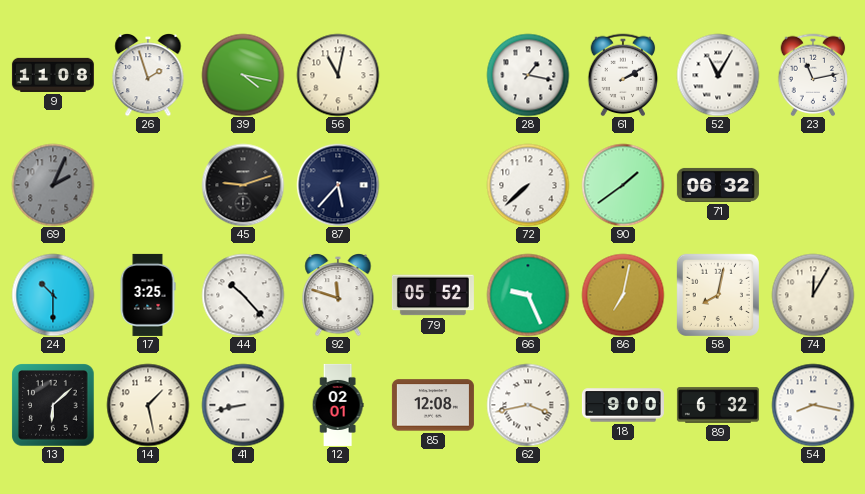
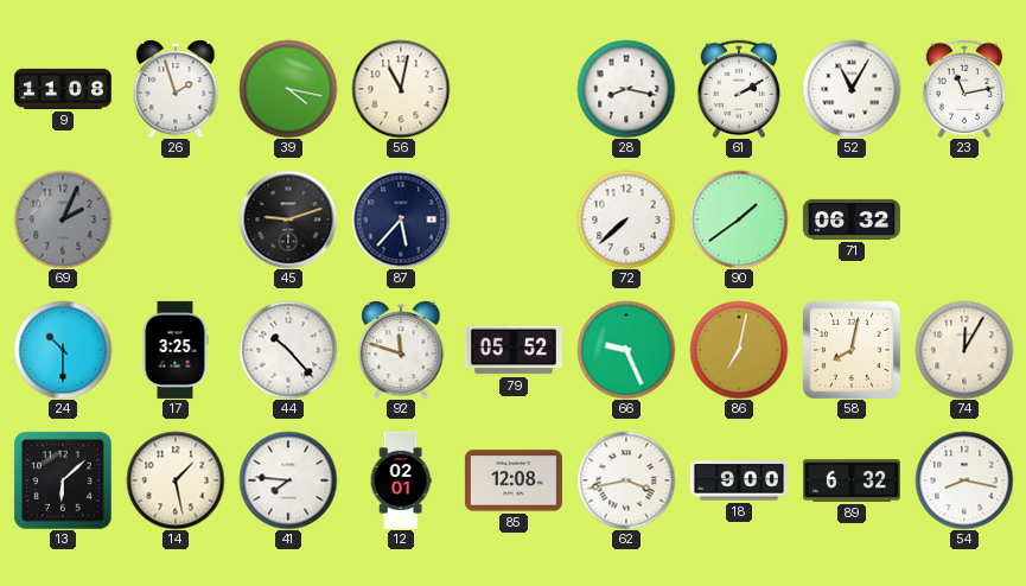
28: 1:17 -> 8:17
41: 8:43 -> 7:46
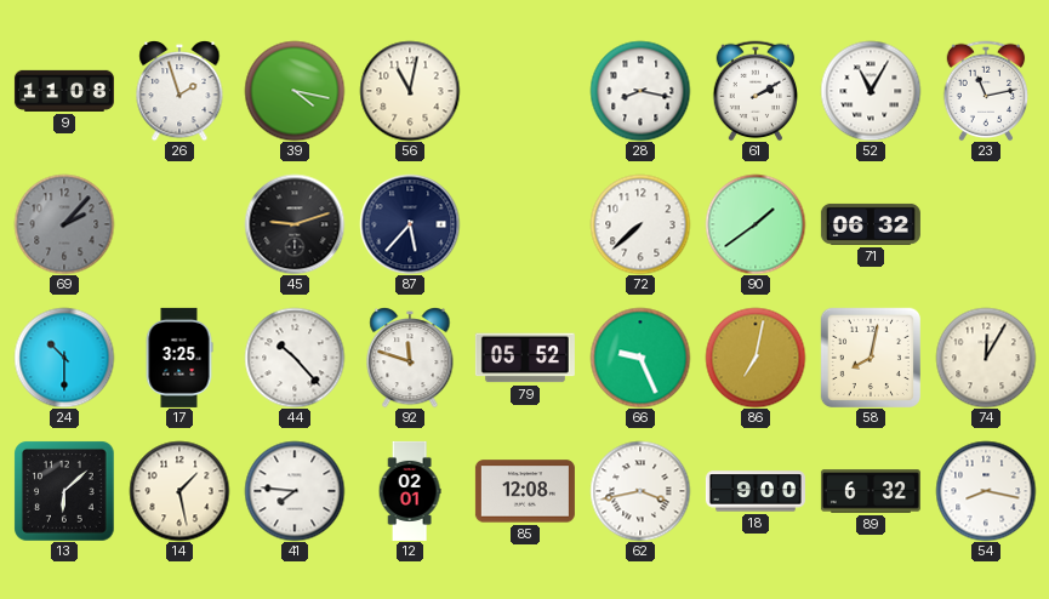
69: 2:04 -> 2:07
